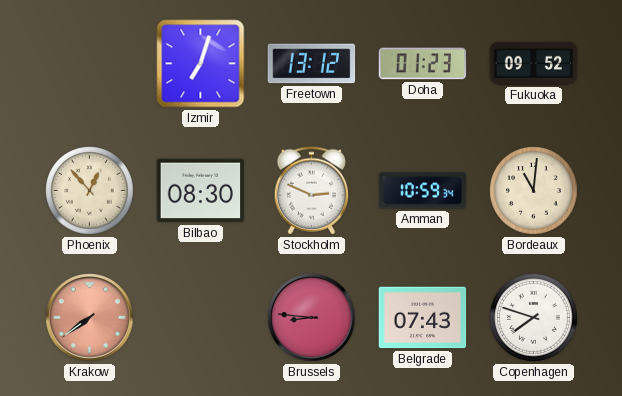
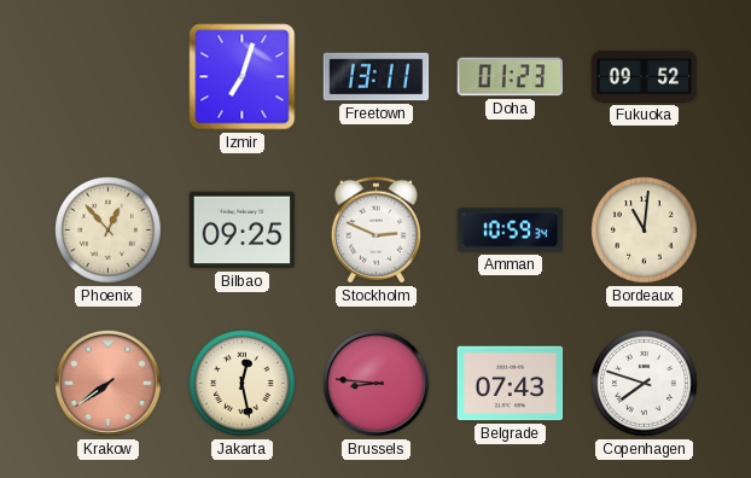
Freetown: 13:12 -> 13:11
Bilbao: 08:30 -> 09:25
Jakarta: none -> 12:28
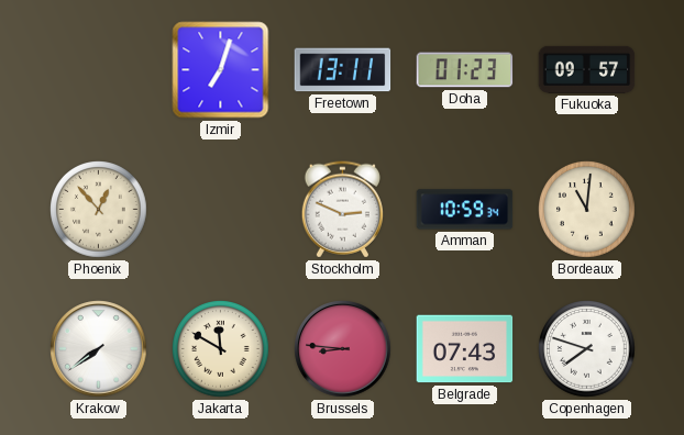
Fukuoka: 09:52 -> 09:57
Bilbao: 09:25 -> none
Krakow dial: salmon -> white
Jakarta: 12:28 -> 11:50
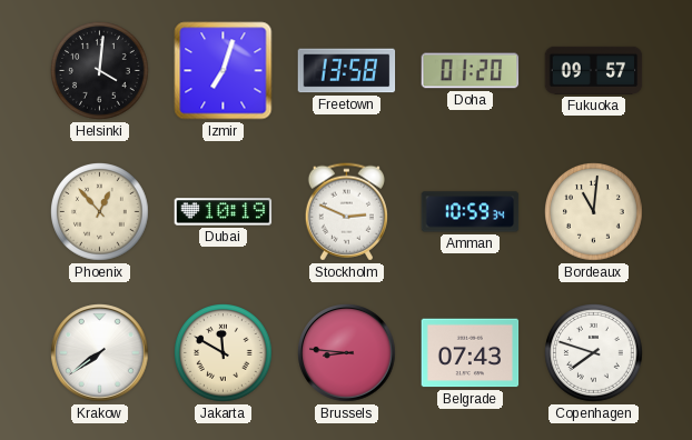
Helsinki: none -> 4:01
Freetown: 13:11 -> 13:58
Doha: 01:23 -> 01:20
Dubai: none -> 10:19
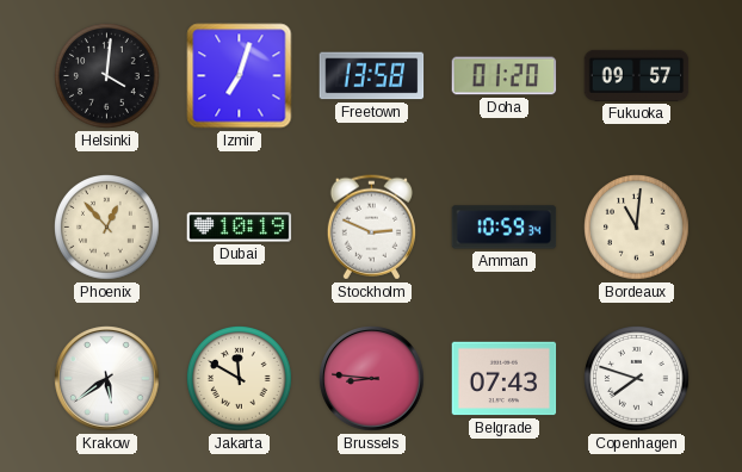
Krakow: 7:39 -> 5:39
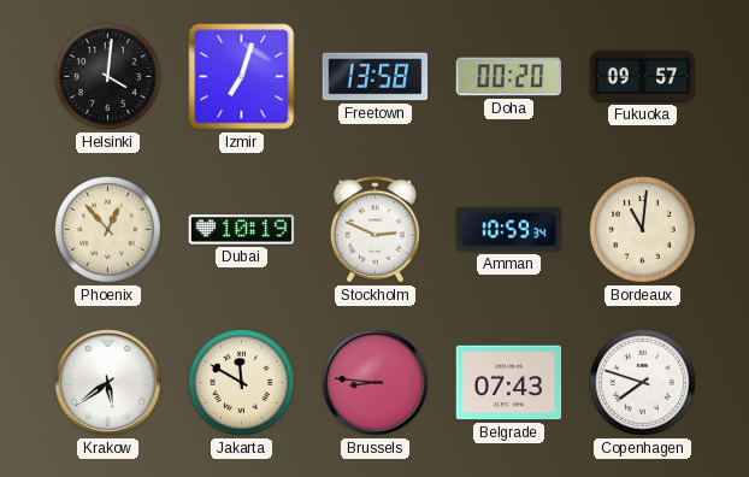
Doha: 01:20 -> 00:20
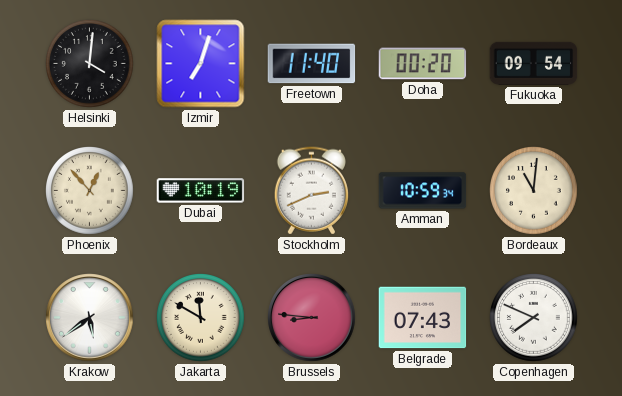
Freetown: 13:58 -> 11:40
Fukuoka: 09:57 -> 09:54
Stockholm: 2:49 -> 2:41
Copenhagen: 7:48 -> 7:49
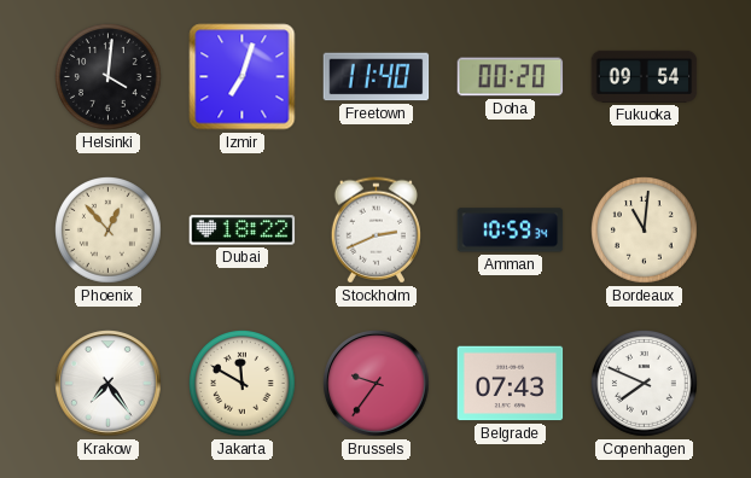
Dubai: 10:19 -> 18:22
Krakow: 5:39 -> 7:24
Brussels: 8:46 -> 9:36
